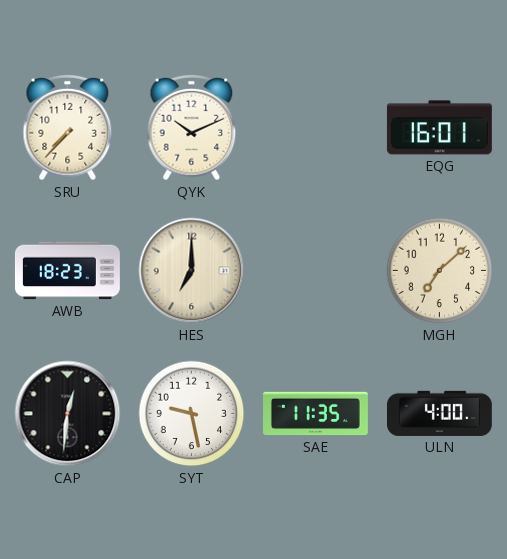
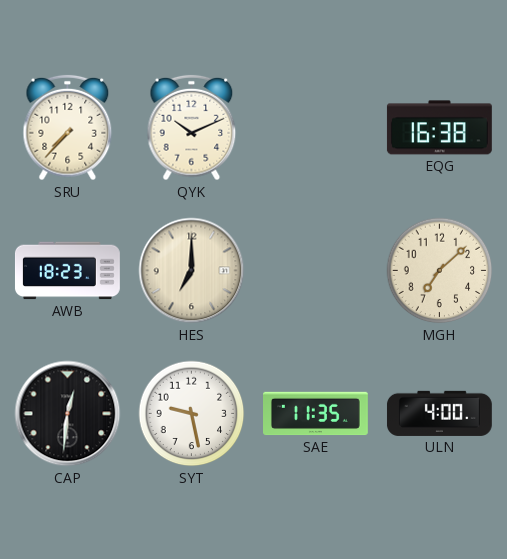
EQG: 16:01 -> 16:38
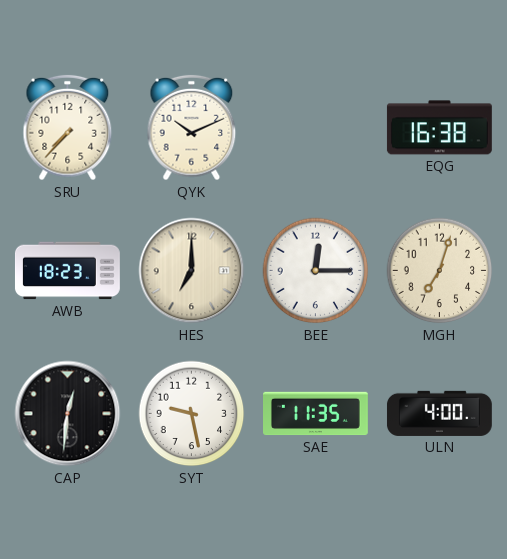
BEE: none -> 12:15
MGH: 7:08 -> 7:03
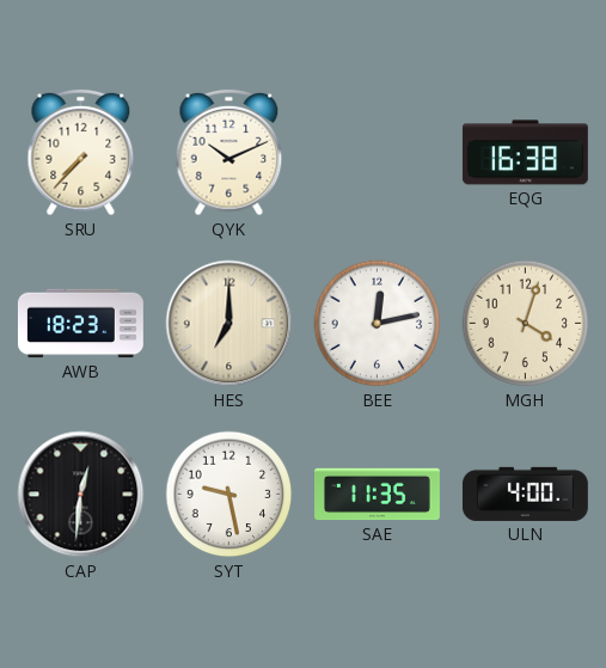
BEE: 12:15 -> 12:13
MGH: 7:03 -> 4:03
